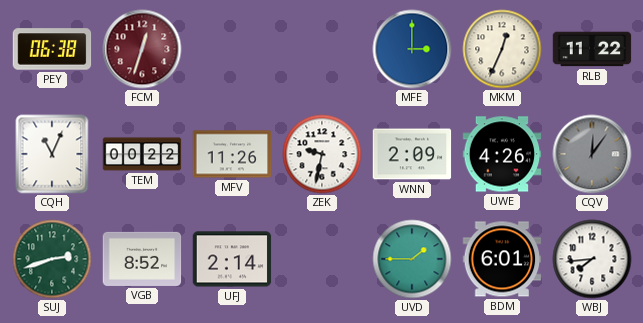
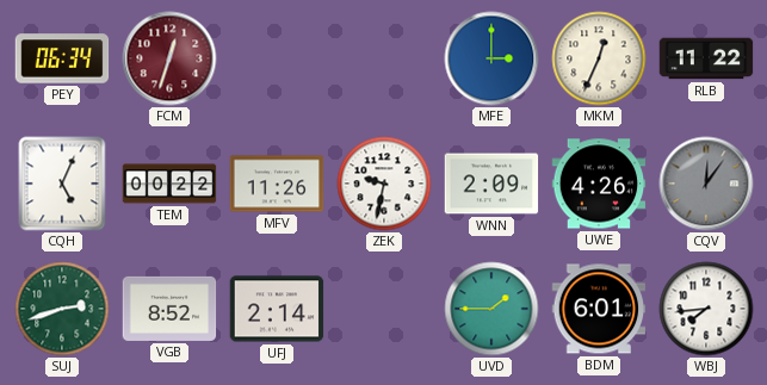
PEY: 06:38 -> 06:34
CQH: 11:04 -> 5:04
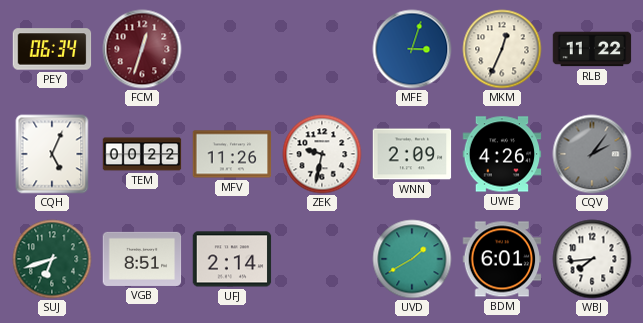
MFE: 3:00 -> 3:03
CQV: 12:06 -> 2:06
SUJ: 2:42 -> 6:42
VGB: 8:52 -> 8:51
UVD: 1:45 -> 1:40
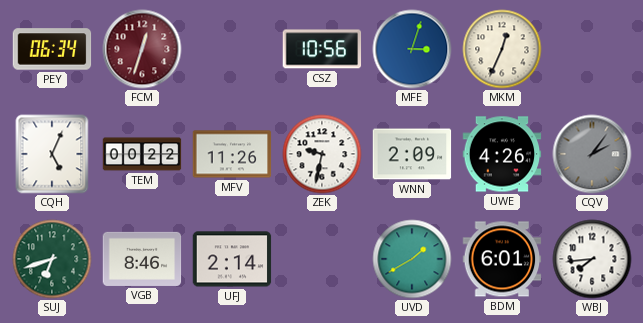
CSZ: none -> 10:56
RLB: 11:22 -> none
VGB: 8:51 -> 8:46
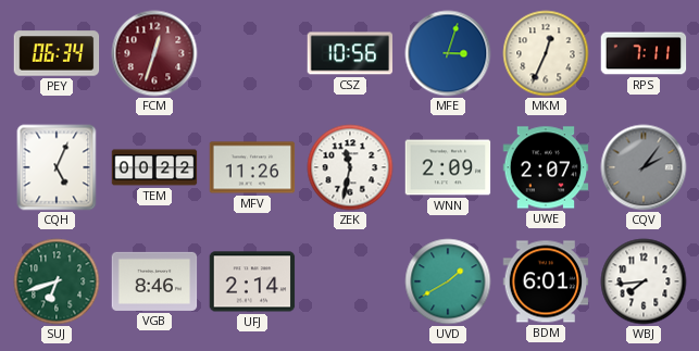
RPS: none -> 7:11
ZEK: 9:32 -> 11:32
UWE: 4:26 -> 2:07
